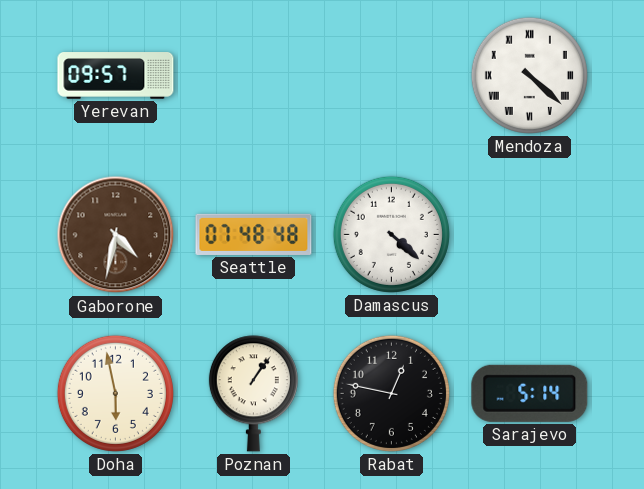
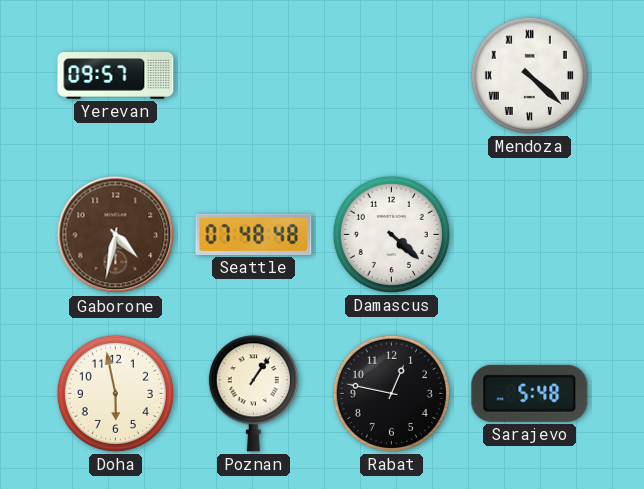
Sarajevo: 5:14 -> 5:48
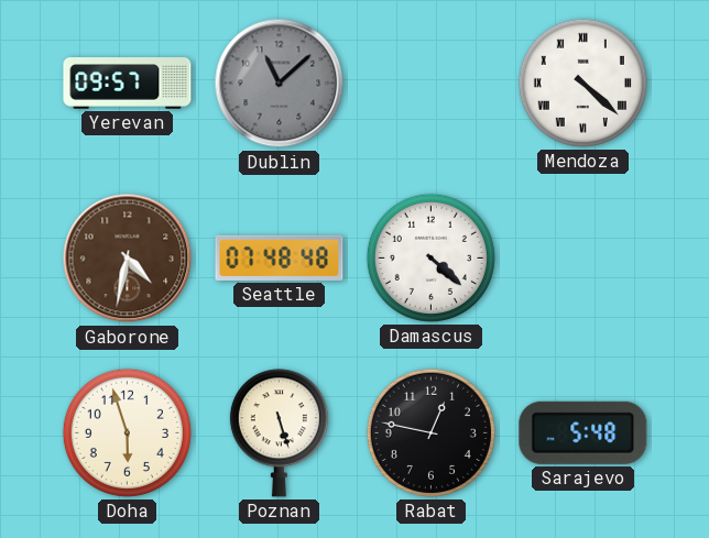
Dublin: none -> 11:08
Doha: 5:58 -> 5:57
Poznan: 1:06 -> 5:27
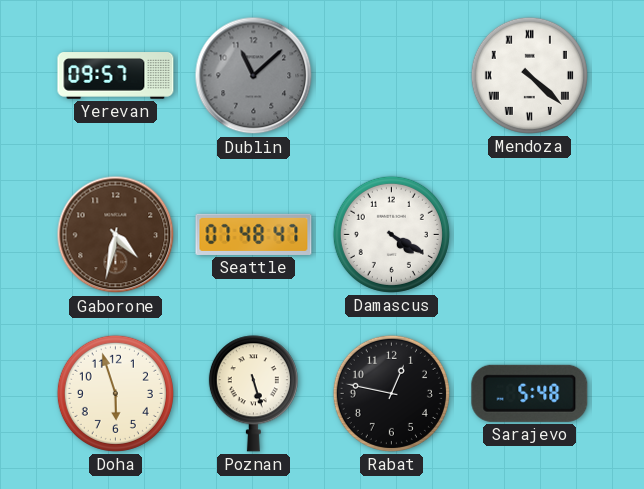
Seattle: 07:48:48 -> 07:48:47
Damascus: 4:22 -> 4:20
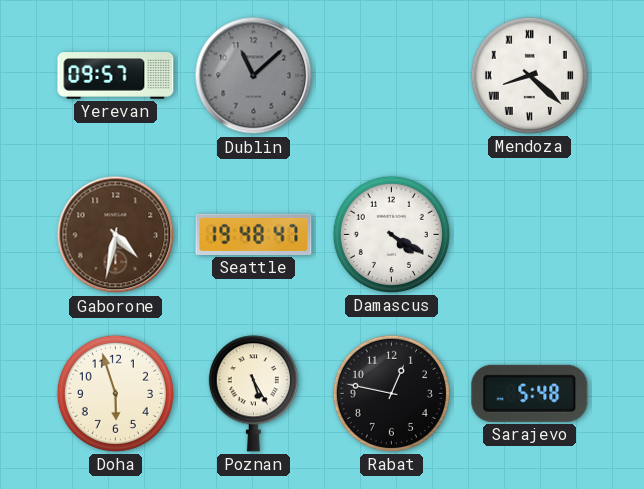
Mendoza: 4:22 -> 8:22
Seattle: 07:48 -> 19:48
Poznan: 5:27 -> 5:25
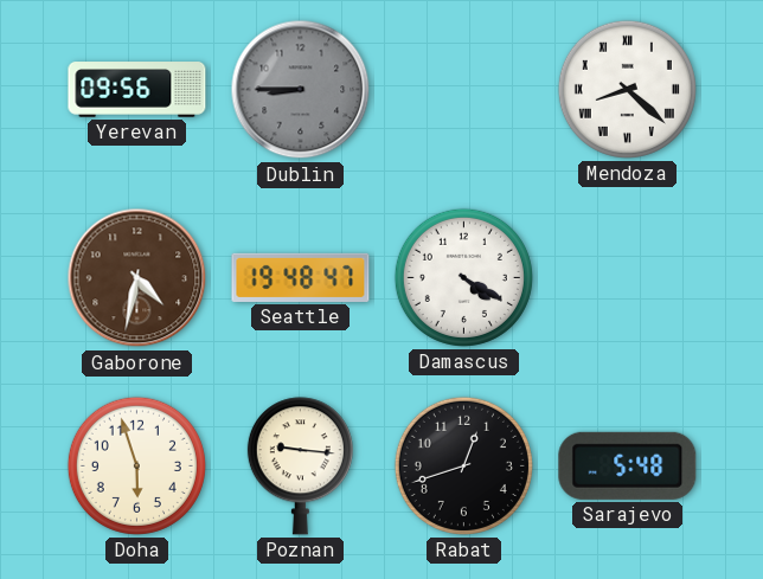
Yerevan: 09:57 -> 09:56
Dublin: 11:08 -> 8:45
Poznan: 5:25 -> 9:16
Rabat: 12:47 -> 12:42
